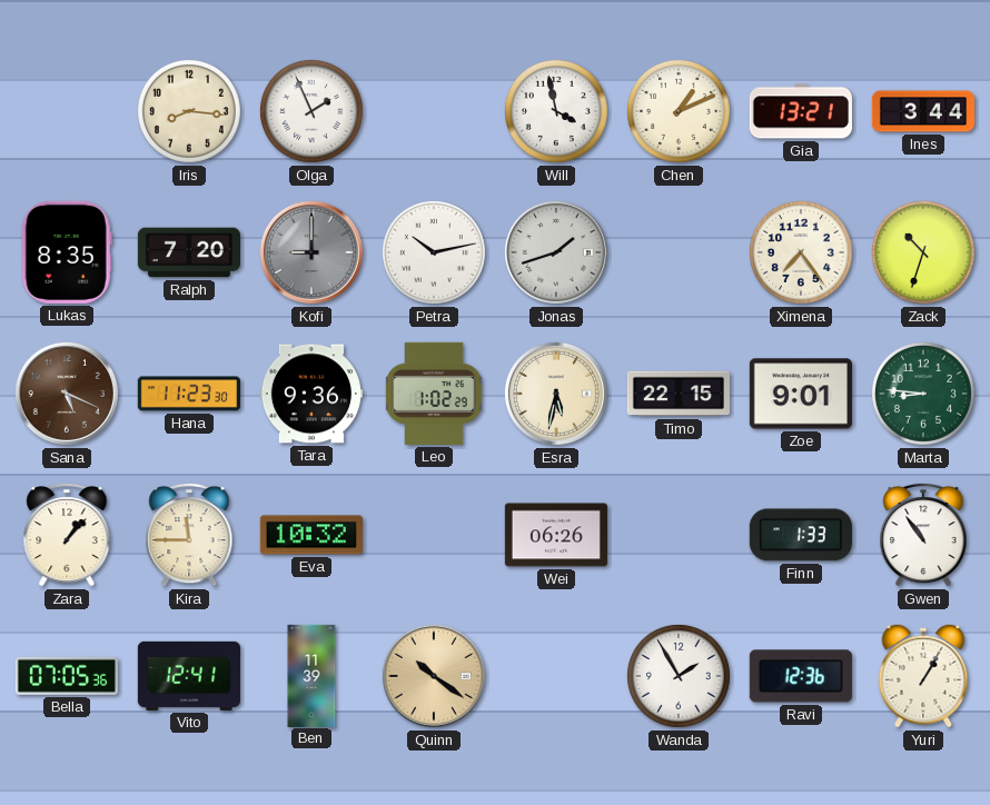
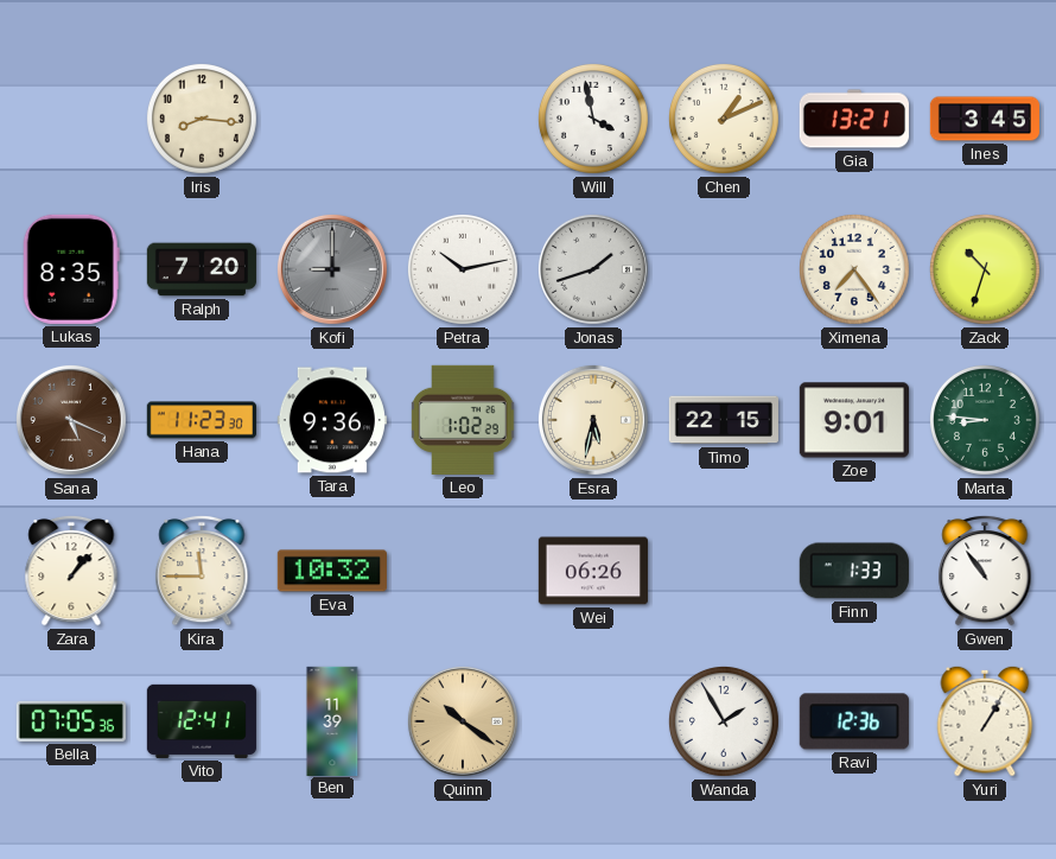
Olga: 1:56 -> none
Ines: 3:44 -> 3:45
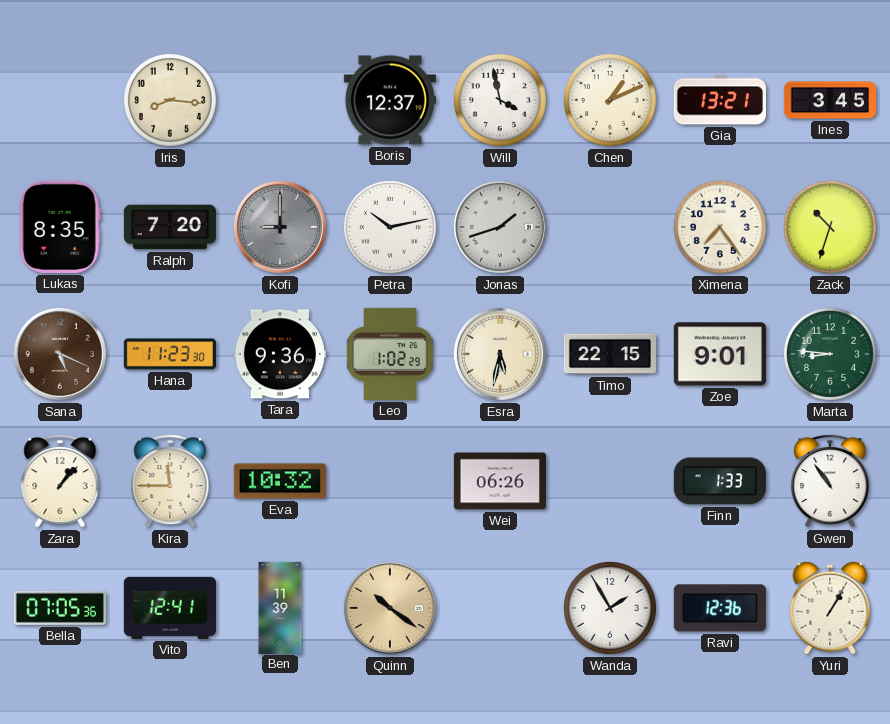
Boris: none -> 12:37
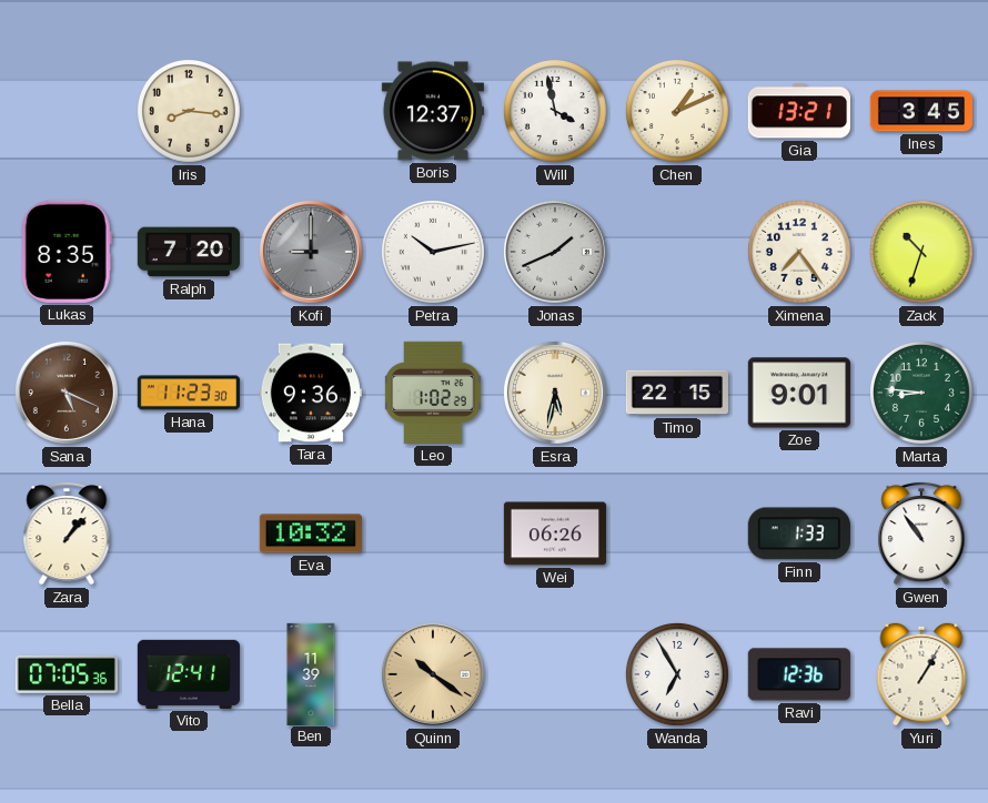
Jonas: 1:42 -> 1:41
Kira: 11:45 -> none
Wanda: 1:55 -> 6:55
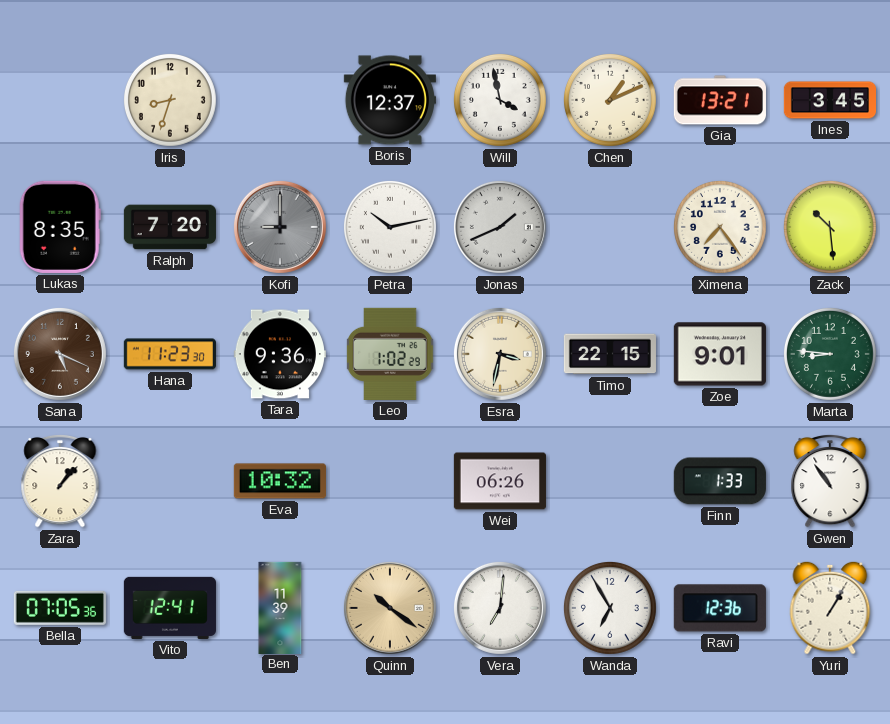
Iris: 8:16 -> 8:33
Zack: 10:33 -> 10:29
Esra: 5:32 -> 3:32
Vera: none -> 7:01
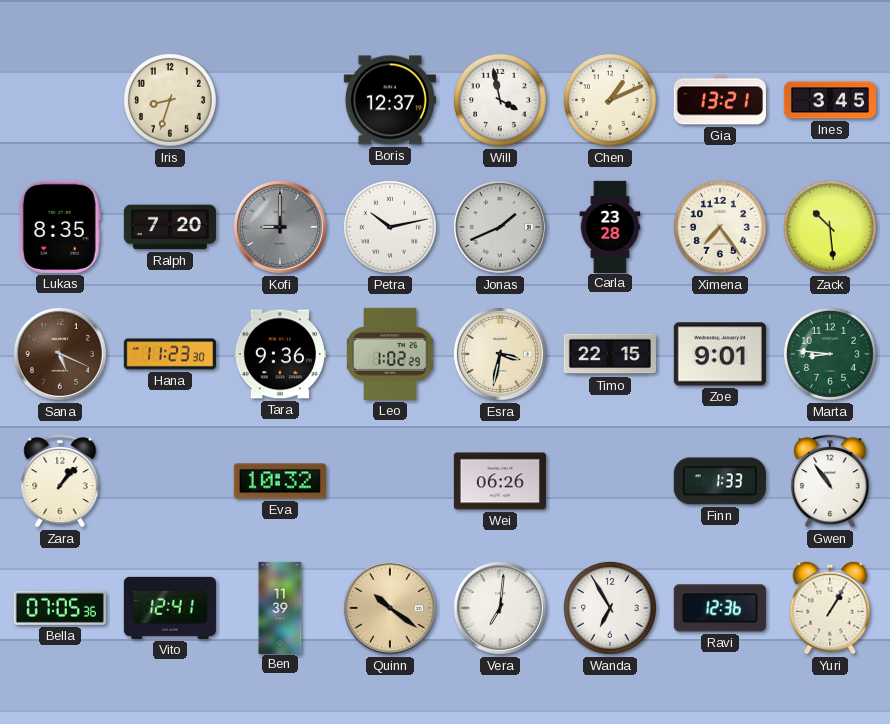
Carla: none -> 23:28
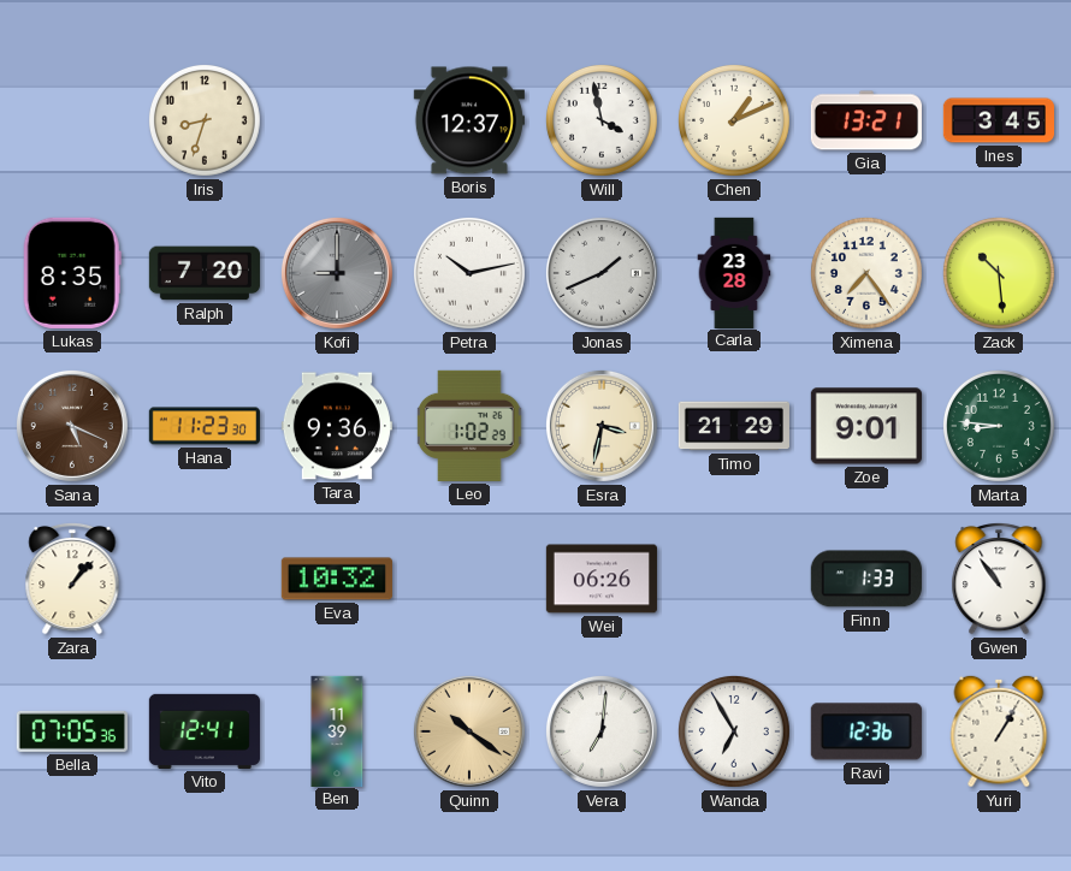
Timo: 22:15 -> 21:29
